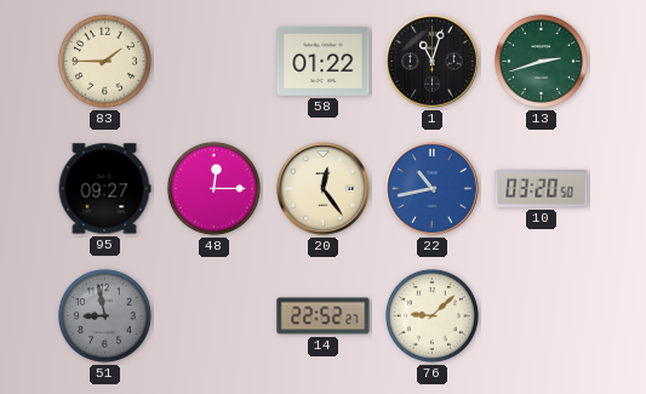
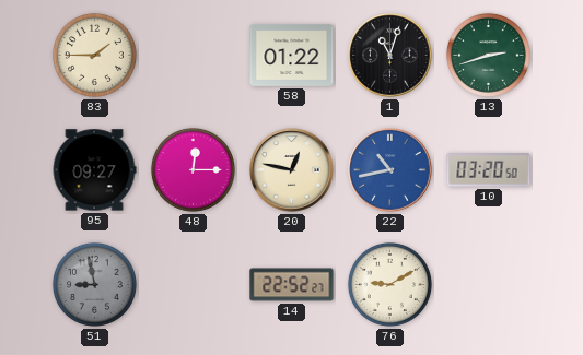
20: 12:24 -> 12:47
76: 9:08 -> 9:10
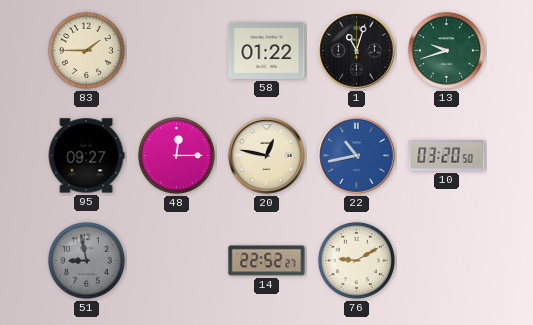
13: 2:42 -> 9:42
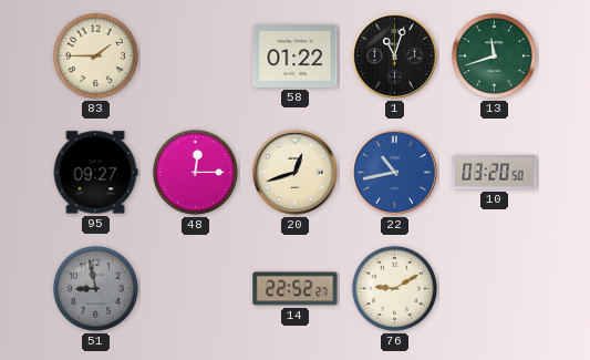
13: 9:42 -> 11:42
20: 12:47 -> 12:42
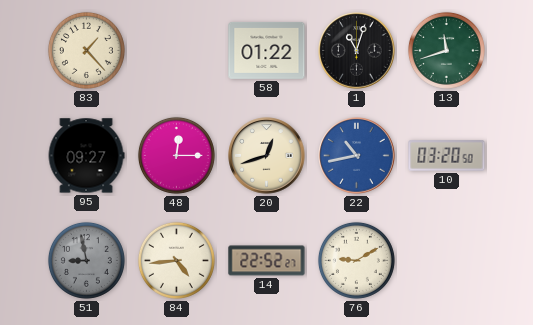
83: 1:45 -> 1:23
84: none -> 4:44
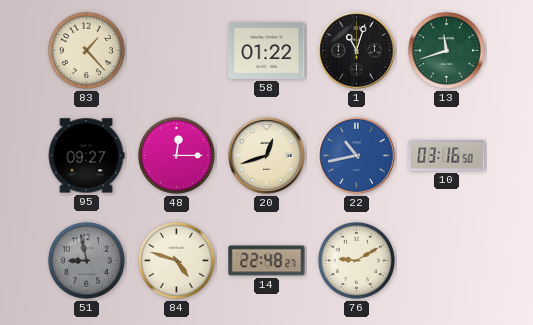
10: 03:20 -> 03:16
84: 4:44 -> 4:48
14: 22:52 -> 22:48
